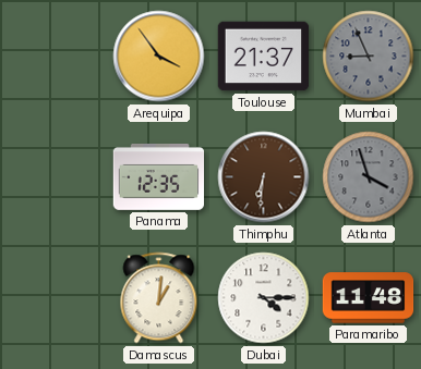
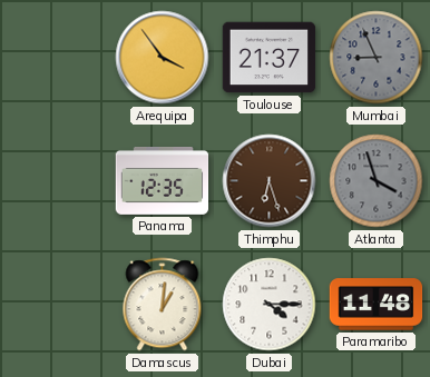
Thimphu: 6:31 -> 6:27
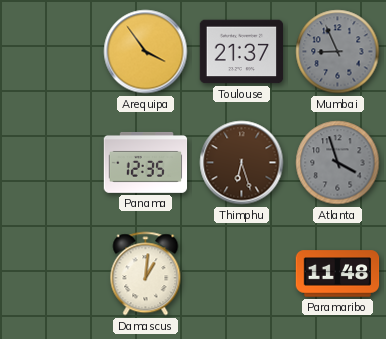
Dubai: 4:15 -> none
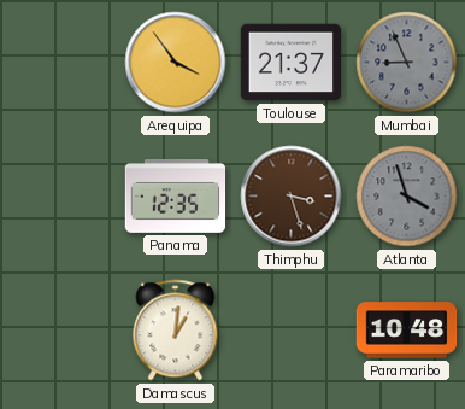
Thimphu: 6:27 -> 3:27
Paramaribo: 11:48 -> 10:48
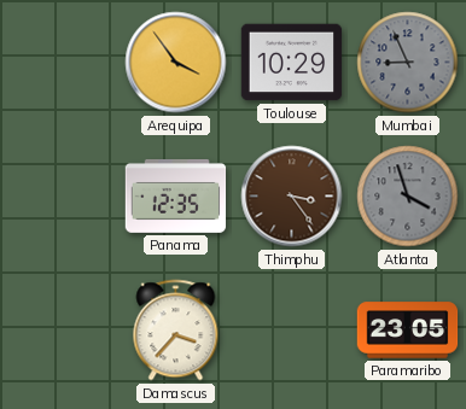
Toulouse: 21:37 -> 10:29
Thimphu: 3:27 -> 3:24
Damascus: 1:01 -> 3:37
Paramaribo: 10:48 -> 23:05
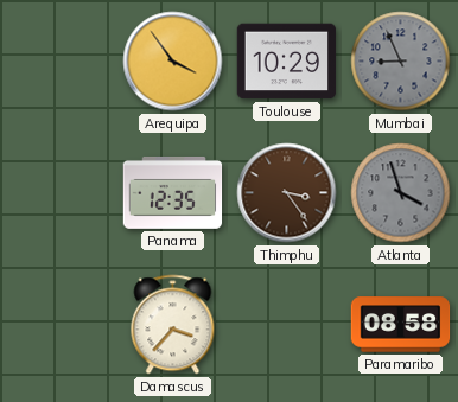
Paramaribo: 23:05 -> 08:58
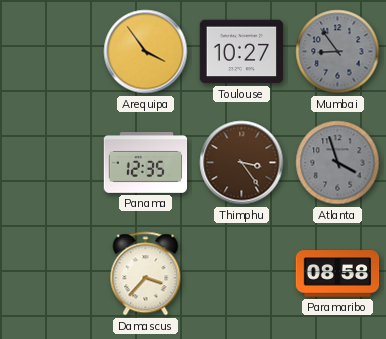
Toulouse: 10:29 -> 10:27
Mumbai: 8:56 -> 8:54
